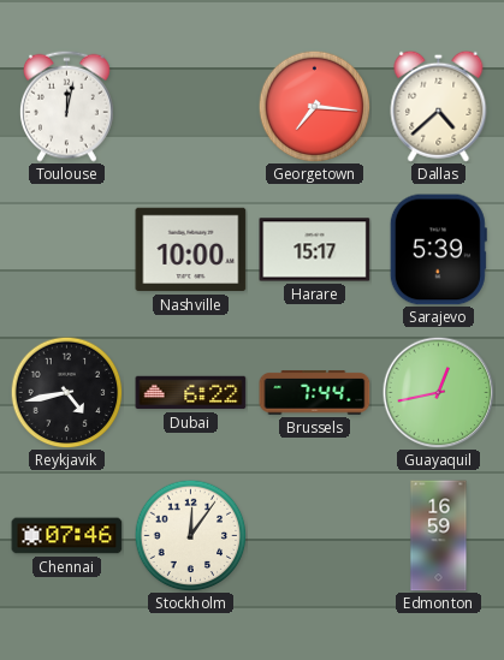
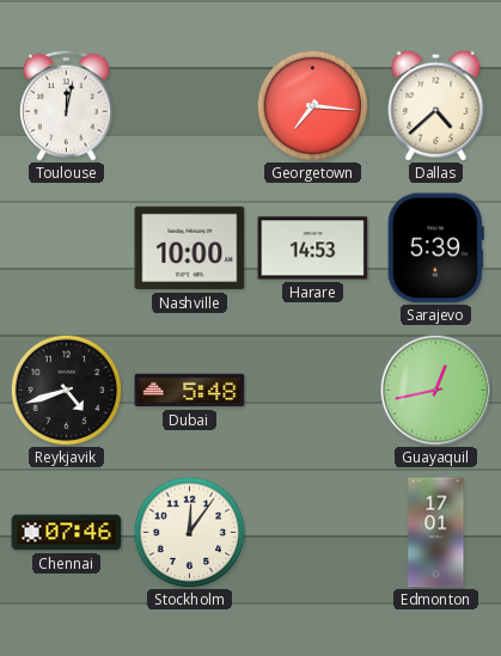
Harare: 15:17 -> 14:53
Reykjavik: 4:43 -> 4:42
Dubai: 6:22 -> 5:48
Brussels: 7:44 -> none
Edmonton: 16:59 -> 17:01
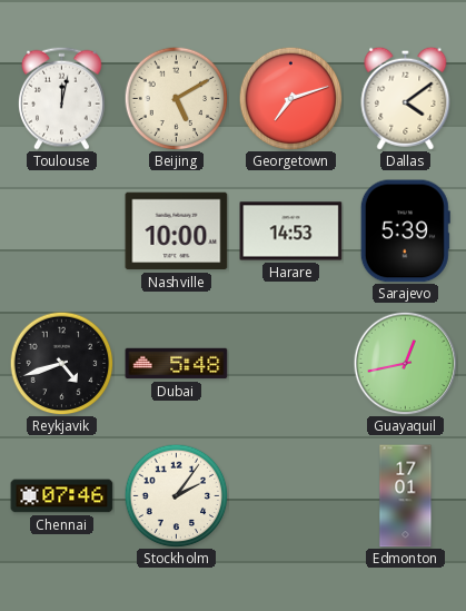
Beijing: none -> 5:10
Georgetown: 7:16 -> 7:12
Dallas: 4:38 -> 4:09
Stockholm: 12:06 -> 2:06
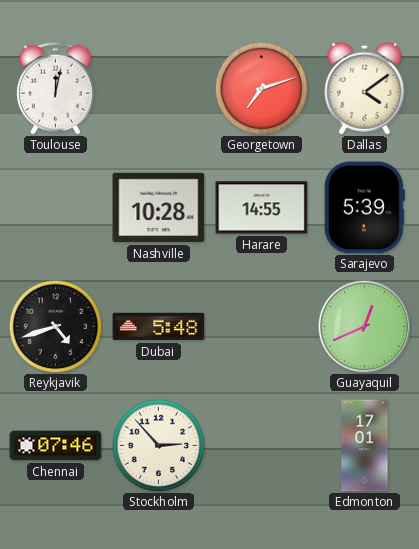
Beijing: 5:10 -> none
Nashville: 10:00 -> 10:28
Harare: 14:53 -> 14:55
Guayaquil: 12:43 -> 12:41
Stockholm: 2:06 -> 2:53
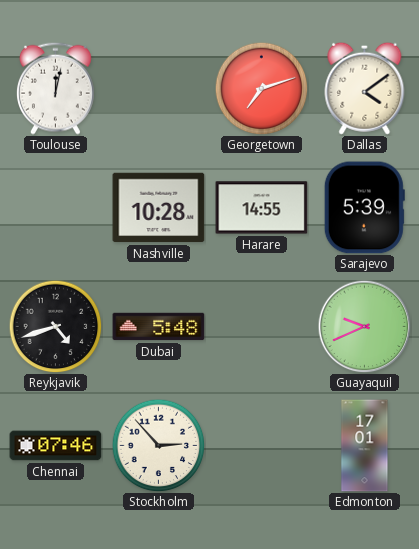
Guayaquil: 12:41 -> 9:41
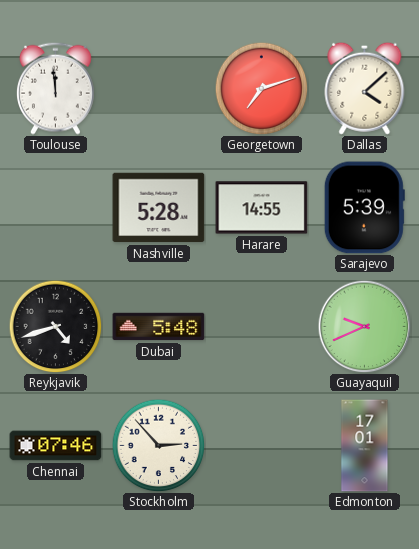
Toulouse: 12:02 -> 11:59
Dallas: 4:09 -> 4:08
Nashville: 10:28 -> 5:28
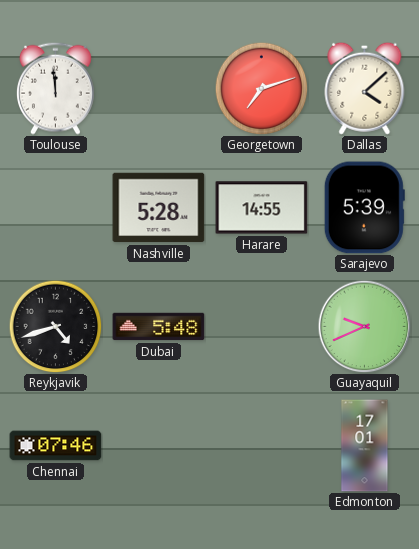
Stockholm: 2:53 -> none
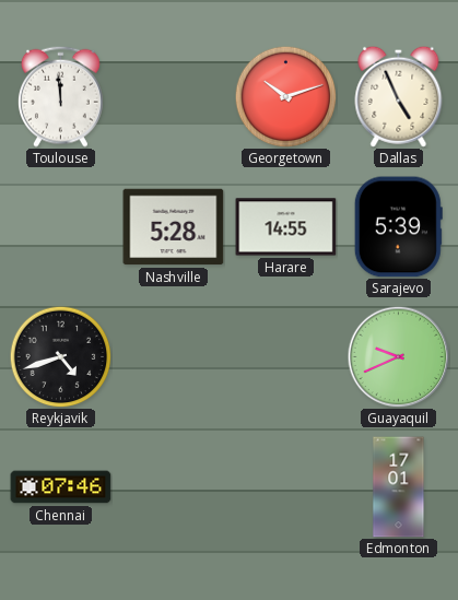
Georgetown: 7:12 -> 10:12
Dallas: 4:08 -> 4:56
Dubai: 5:48 -> none
